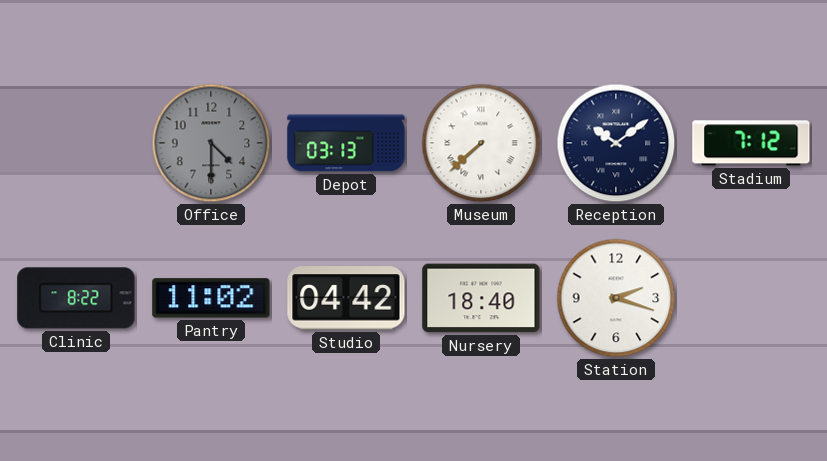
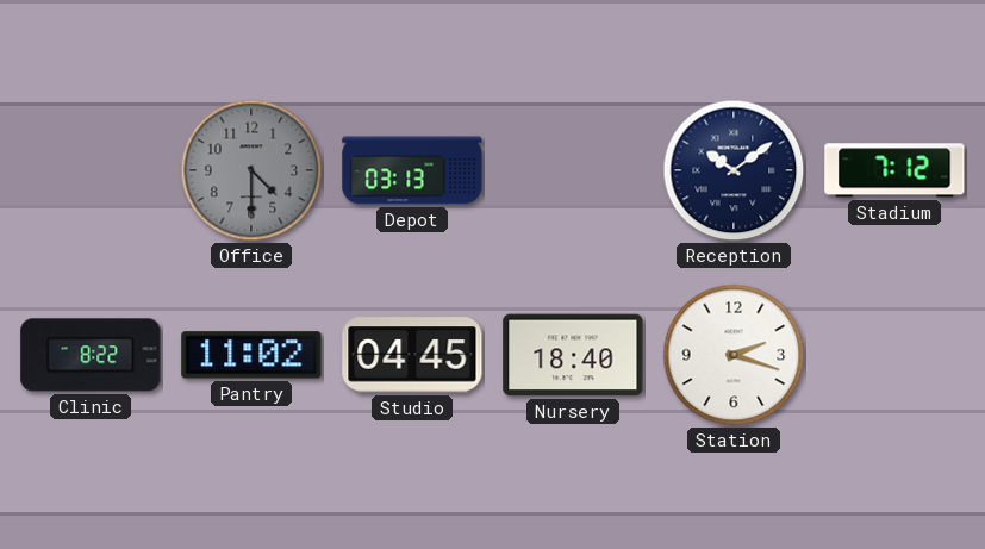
Museum: 7:38 -> none
Studio: 04:42 -> 04:45
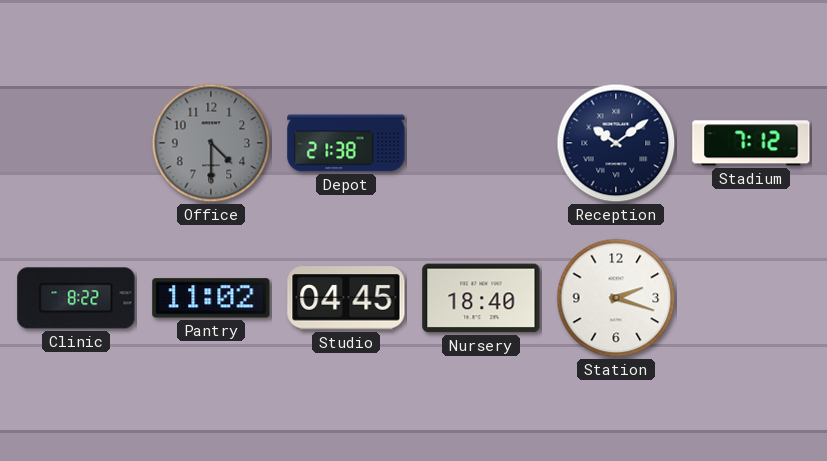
Depot: 03:13 -> 21:38
